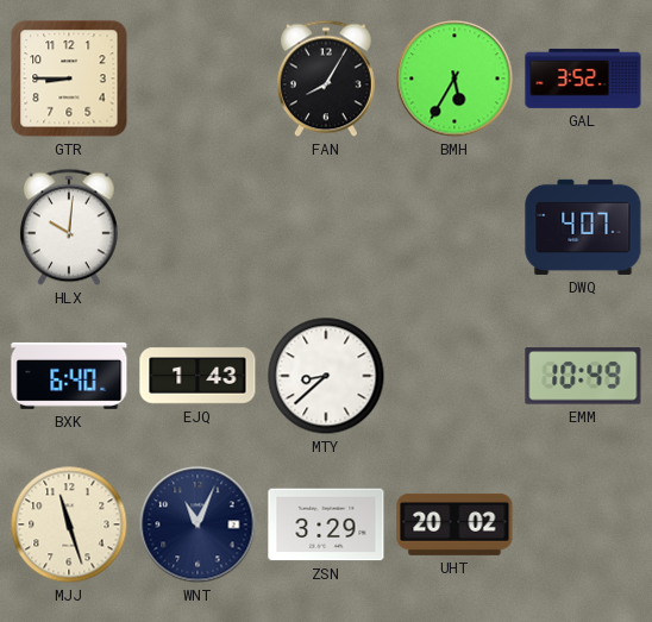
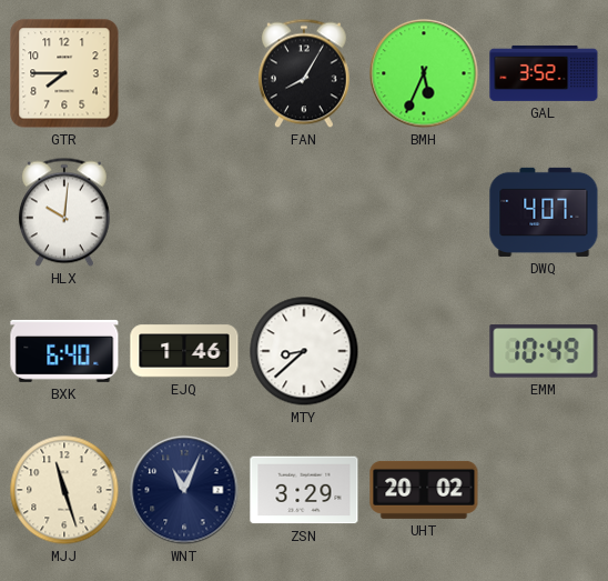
GTR: 8:45 -> 7:45
BMH: 5:35 -> 5:34
EJQ: 1:43 -> 1:46
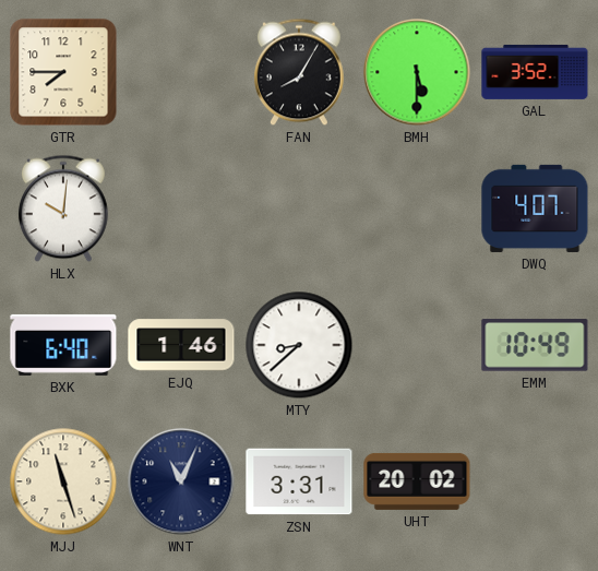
BMH: 5:34 -> 5:30
ZSN: 3:29 -> 3:31
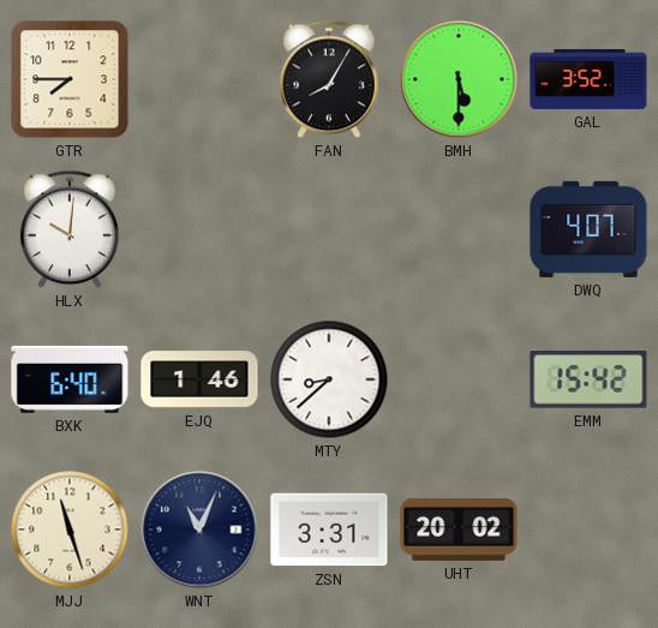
EMM: 10:49 -> 15:42
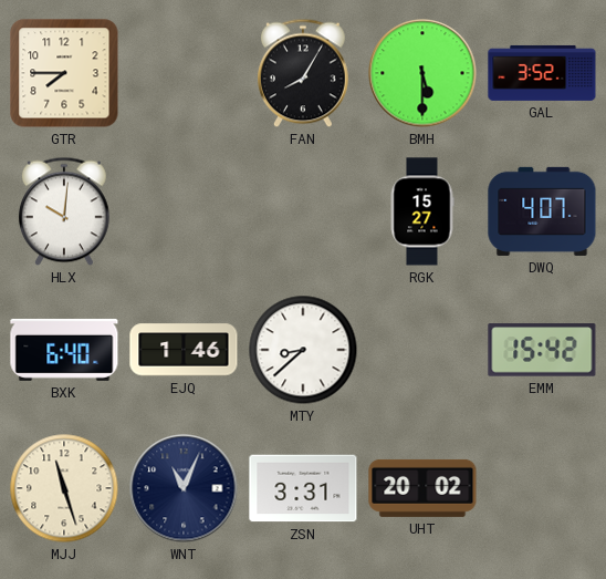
RGK: none -> 15:27
